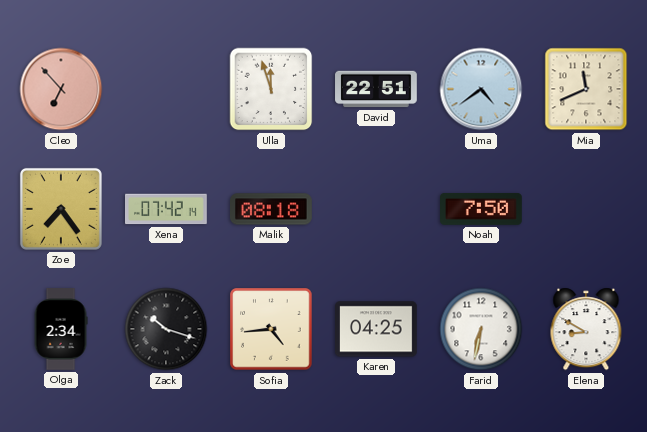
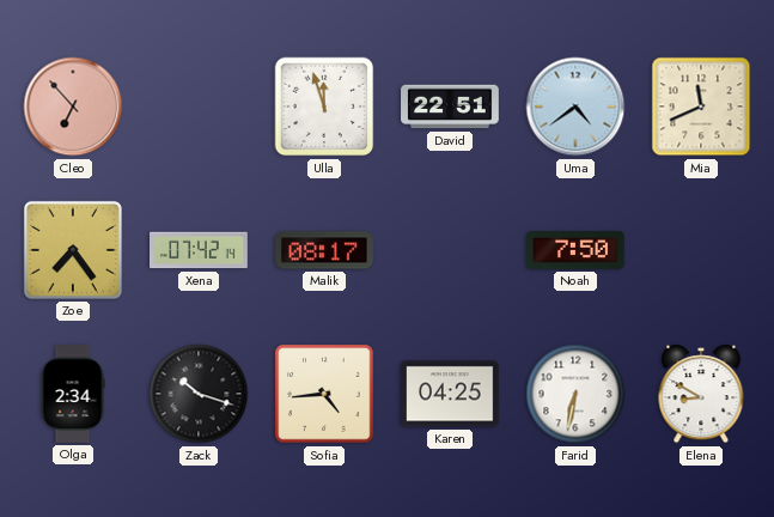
Malik: 08:18 -> 08:17
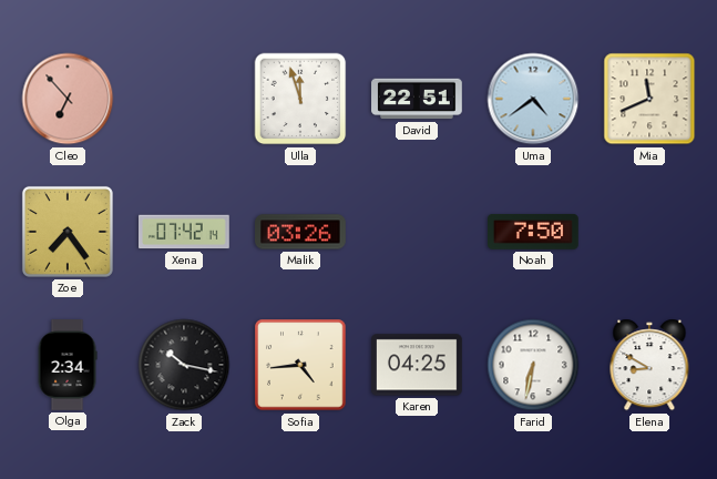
Malik: 08:17 -> 03:26
Zack: 10:18 -> 10:17
